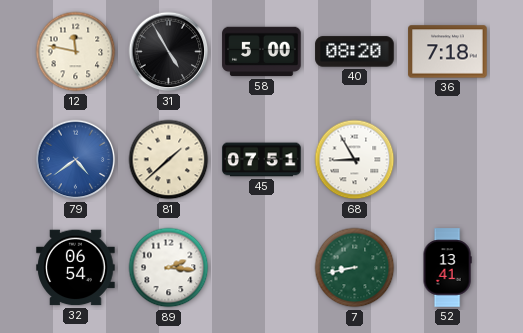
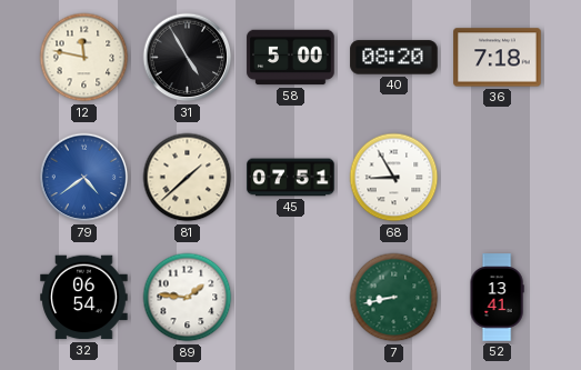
89: 2:16 -> 1:46
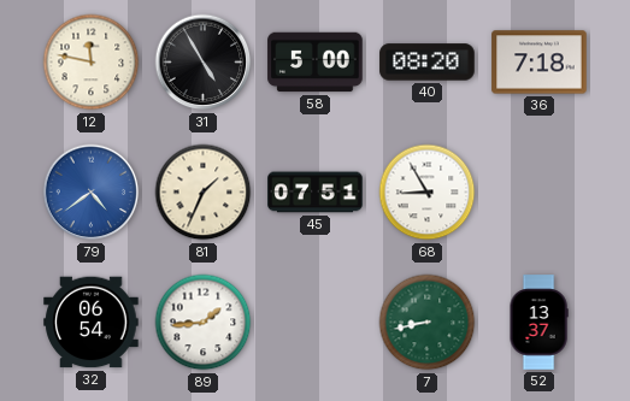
81: 1:38 -> 1:34
89: 1:46 -> 1:44
52: 13:41 -> 13:37
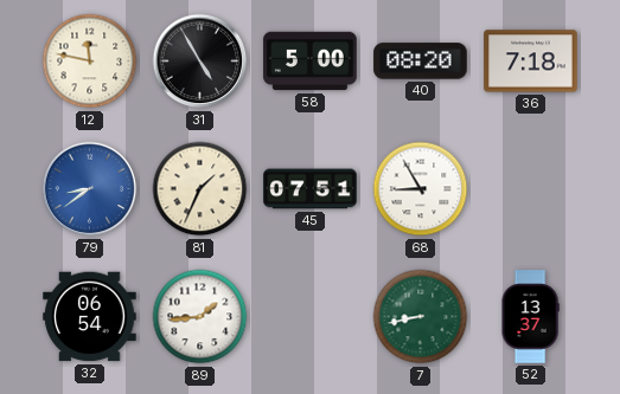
79: 4:39 -> 8:39
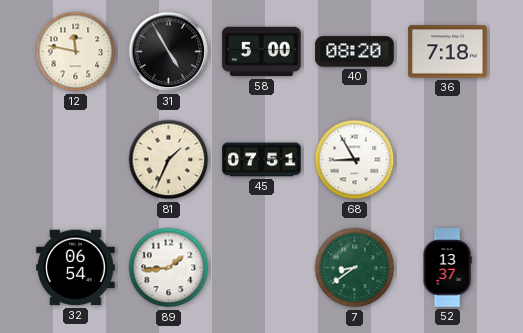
79: 8:39 -> none
7: 8:43 -> 8:39
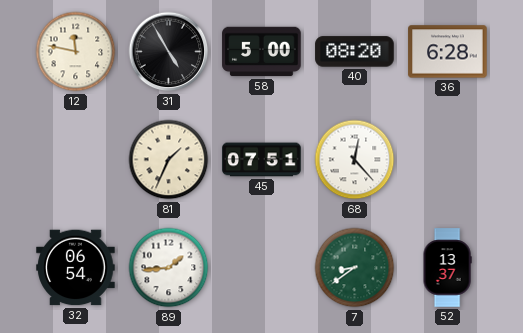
36: 7:18 -> 6:28
68: 8:55 -> 12:23
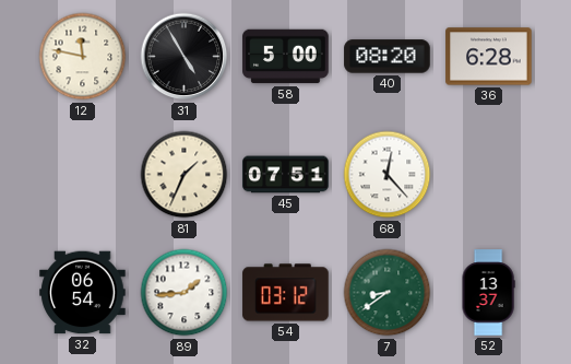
54: none -> 03:12
